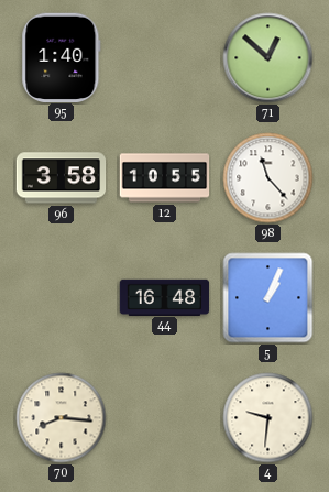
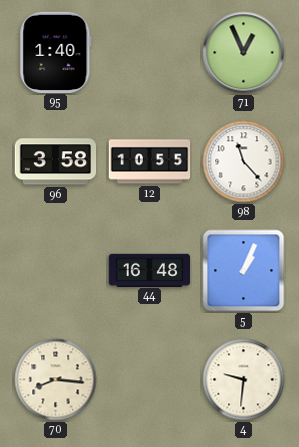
71: 12:52 -> 12:56
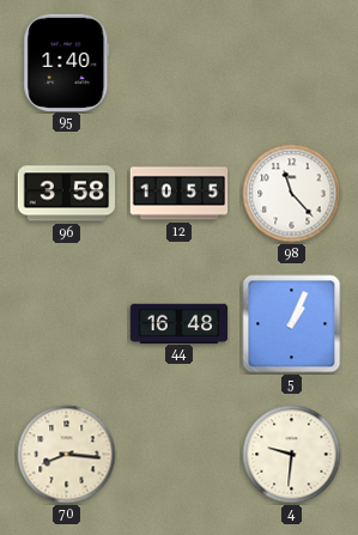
71: 12:56 -> none
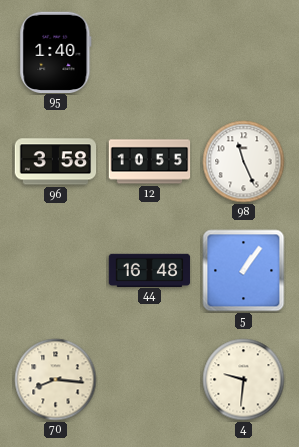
98: 11:23 -> 11:26
5: 1:04 -> 1:06
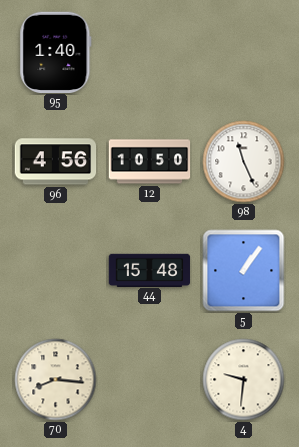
96: 3:58 -> 4:56
12: 10:55 -> 10:50
44: 16:48 -> 15:48
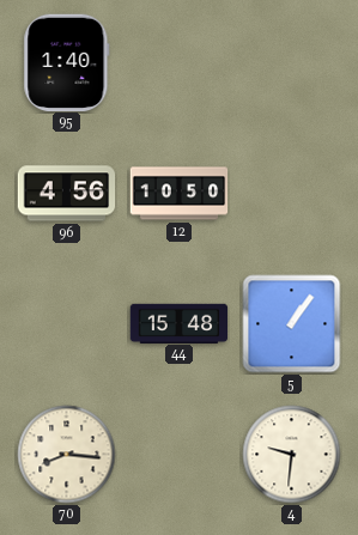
98: 11:26 -> none
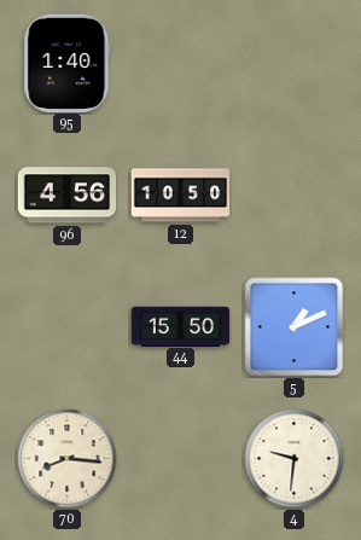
44: 15:48 -> 15:50
5: 1:06 -> 1:11
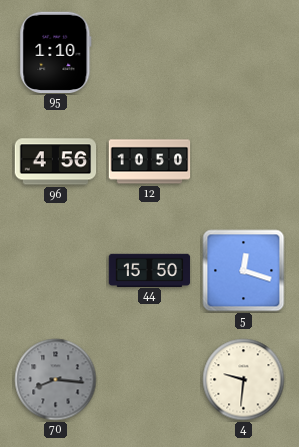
95: 1:40 -> 1:10
5: 1:11 -> 12:18
70 dial: cream -> grey
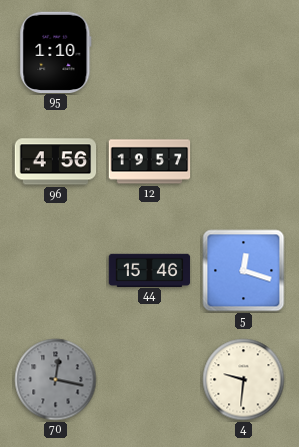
12: 10:50 -> 19:57
44: 15:50 -> 15:46
70: 8:16 -> 12:17
